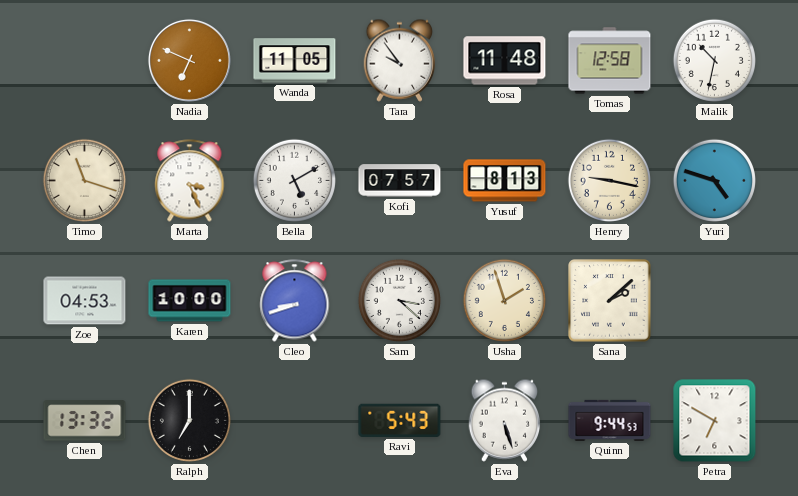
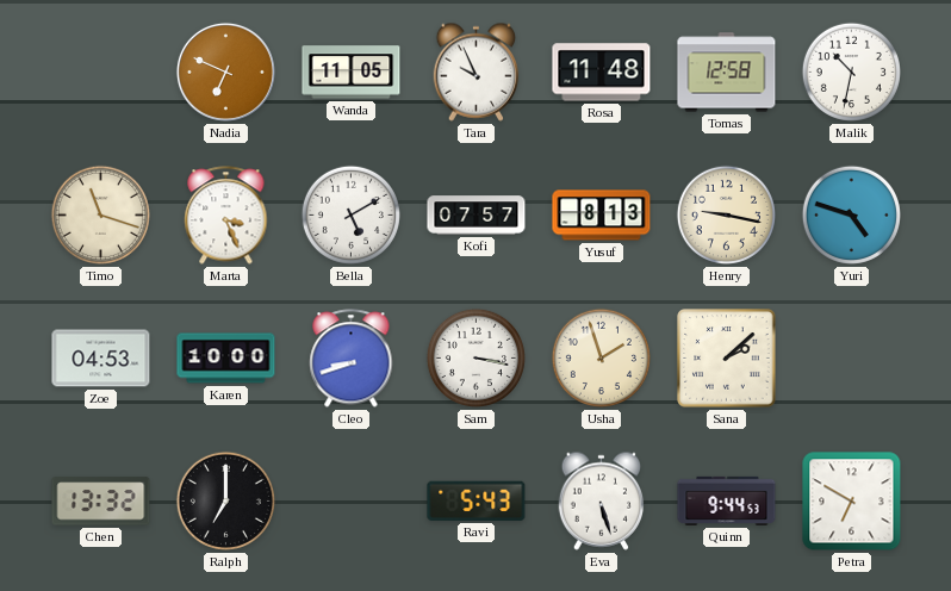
Tara: 9:54 -> 9:56
Sam: 3:22 -> 3:17
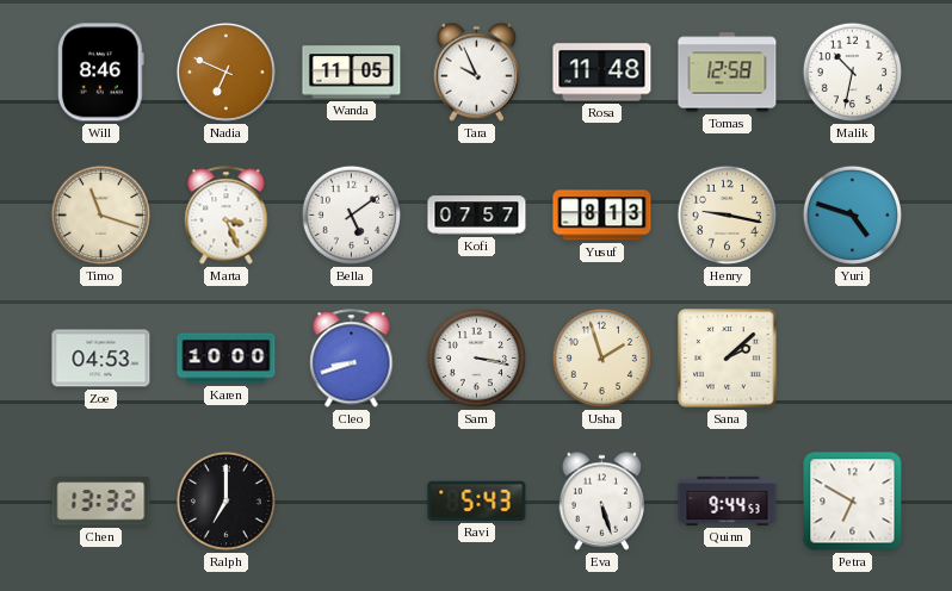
Will: none -> 8:46
Bella: 5:10 -> 5:09
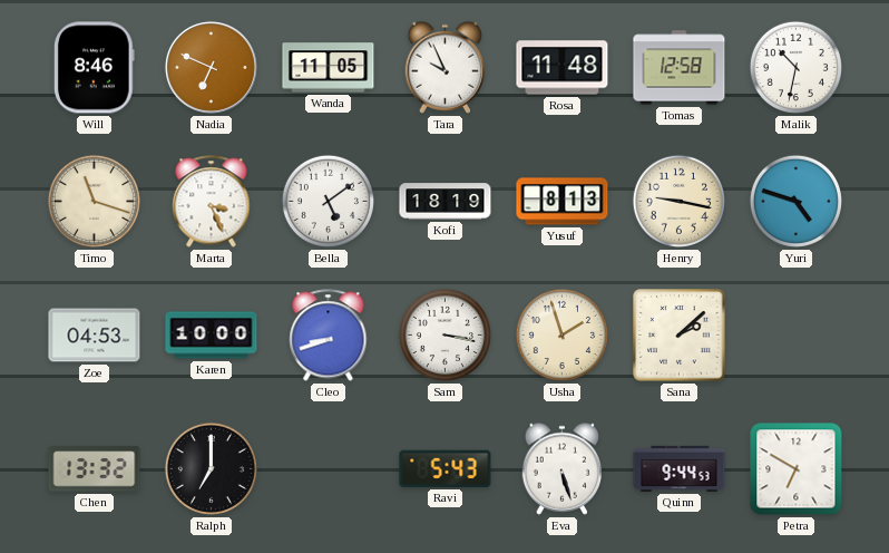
Kofi: 07:57 -> 18:19
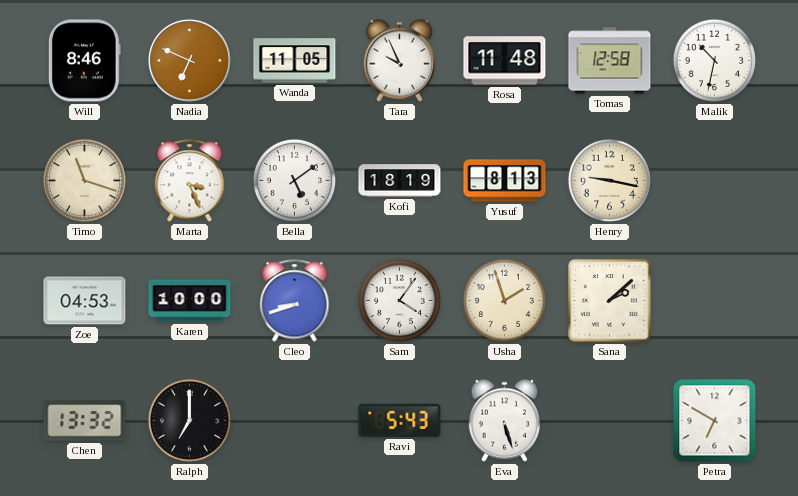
Yuri: 4:48 -> none
Sam: 3:17 -> 4:06
Quinn: 9:44 -> none
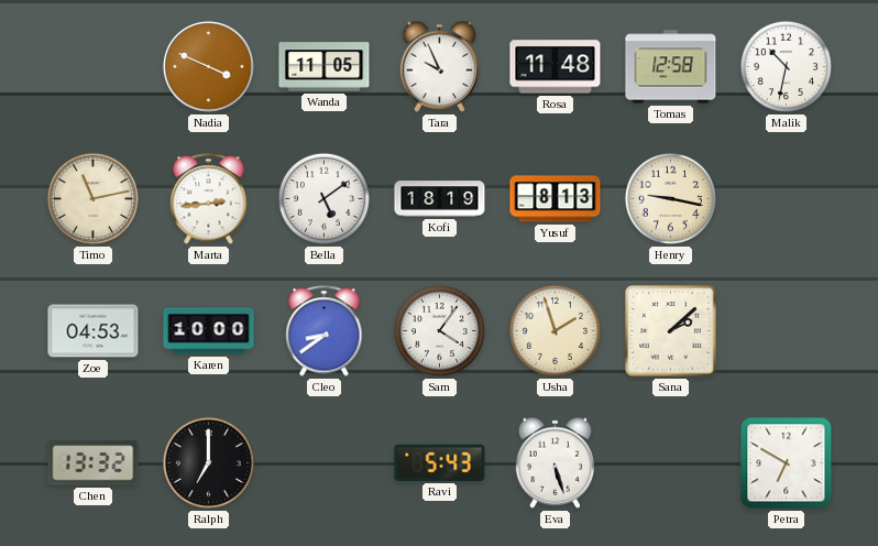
Will: 8:46 -> none
Nadia: 6:49 -> 3:49
Timo: 11:18 -> 11:13
Marta: 3:26 -> 2:44
Cleo: 8:42 -> 8:39
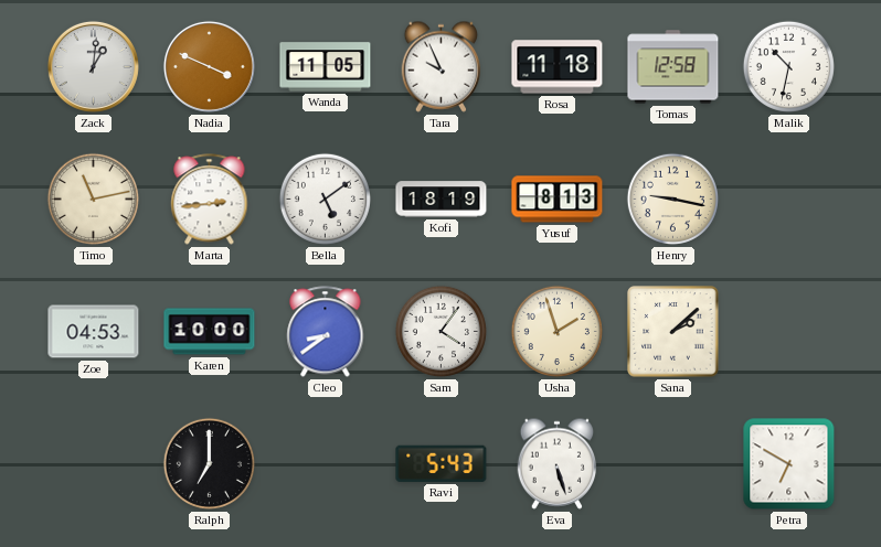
Zack: none -> 1:01
Rosa: 11:48 -> 11:18
Chen: 13:32 -> none
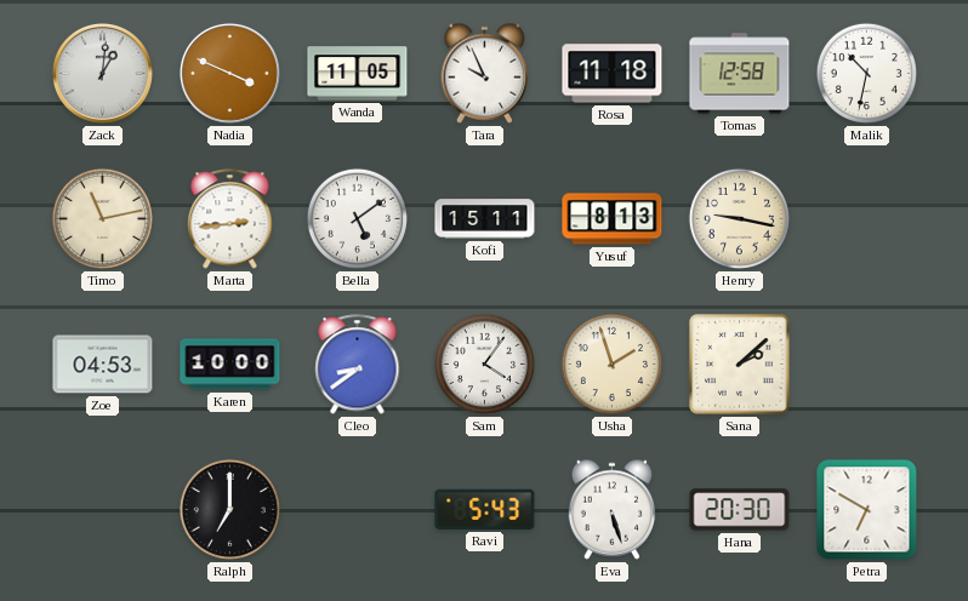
Kofi: 18:19 -> 15:11
Hana: none -> 20:30
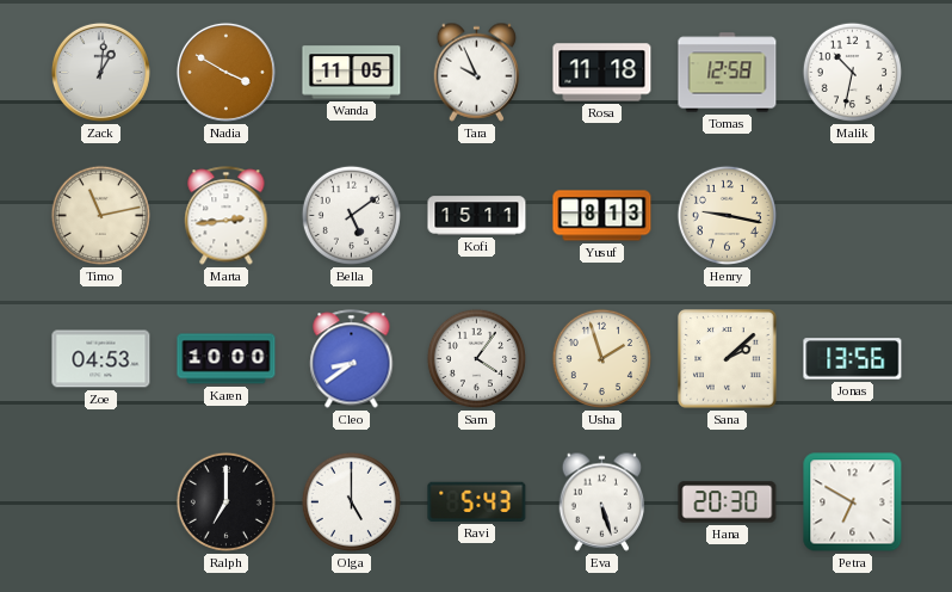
Nadia: 3:49 -> 3:50
Jonas: none -> 13:56
Olga: none -> 5:00
